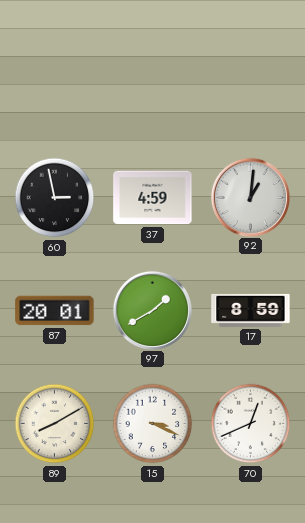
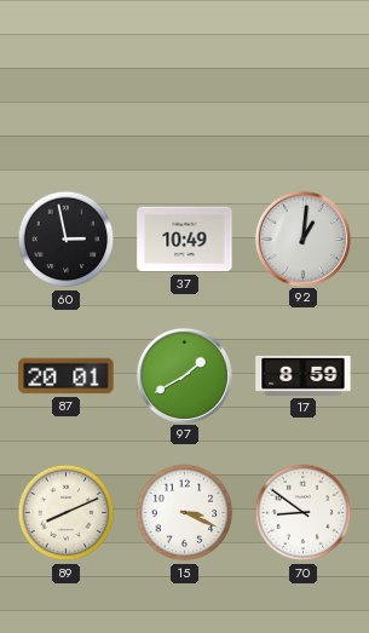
37: 4:59 -> 10:49
89: 8:10 -> 8:11
70: 12:41 -> 8:51
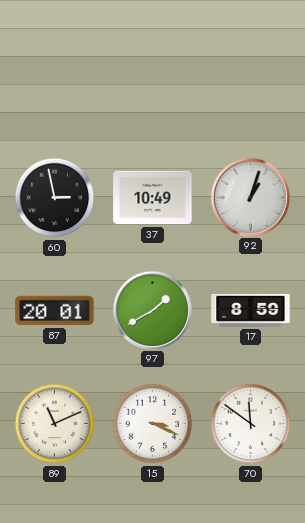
92: 1:01 -> 1:03
89: 8:11 -> 11:11
70: 8:51 -> 11:51
